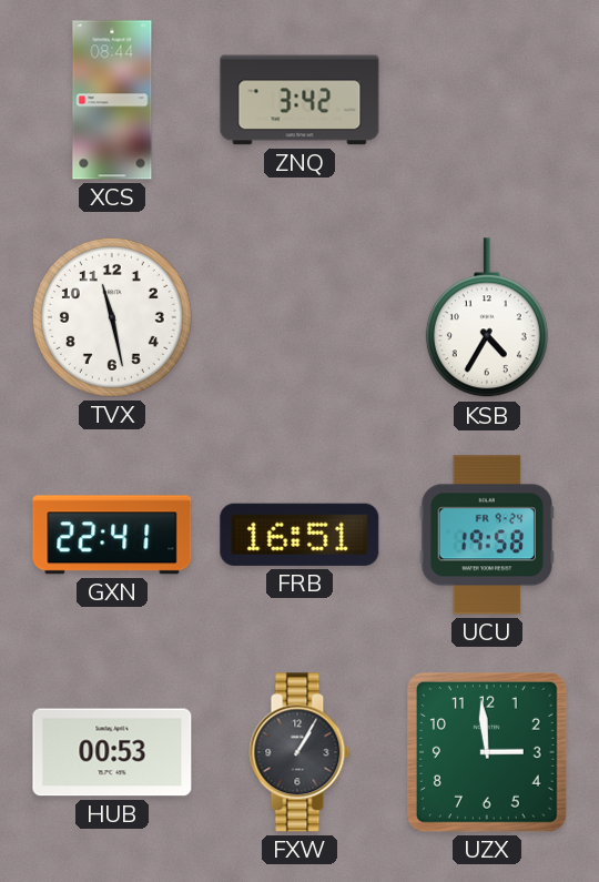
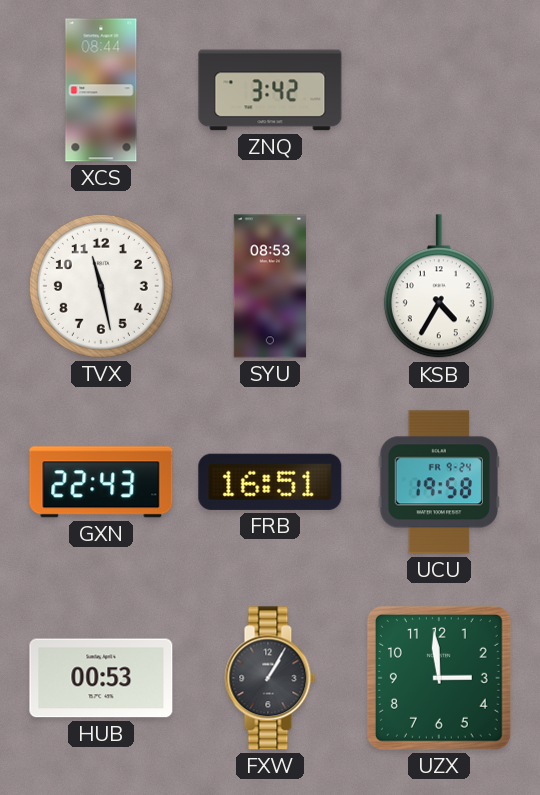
SYU: none -> 08:53
GXN: 22:41 -> 22:43
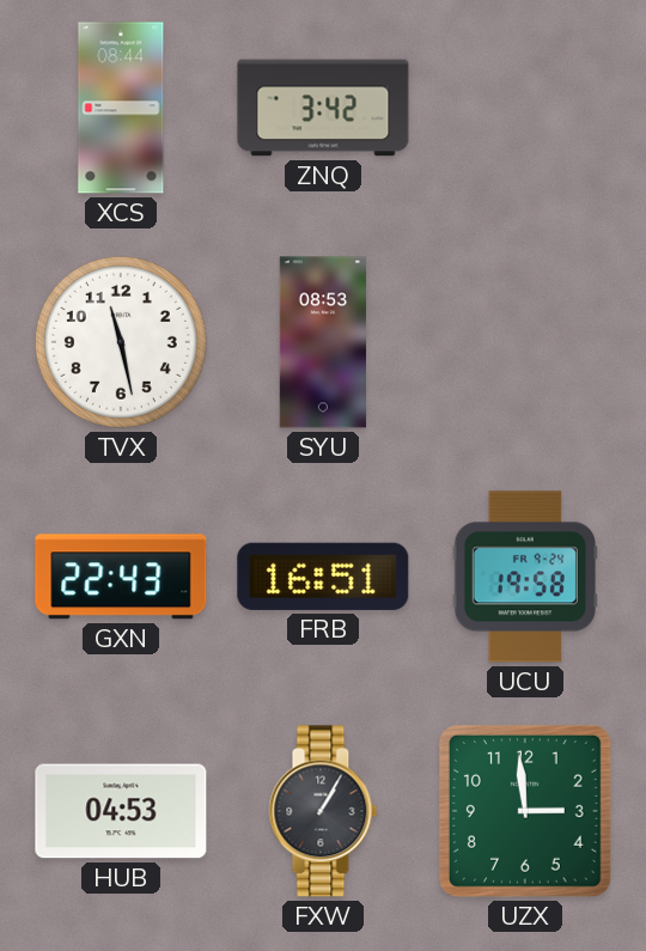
KSB: 4:35 -> none
HUB: 00:53 -> 04:53
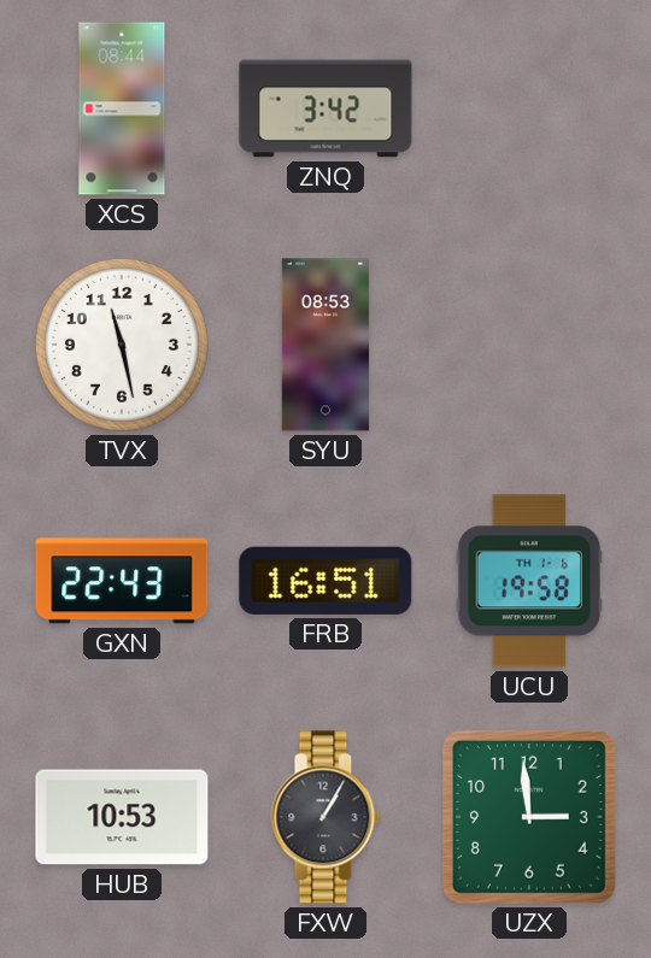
UCU date: FR 9-24 -> TH 1-6
HUB: 04:53 -> 10:53
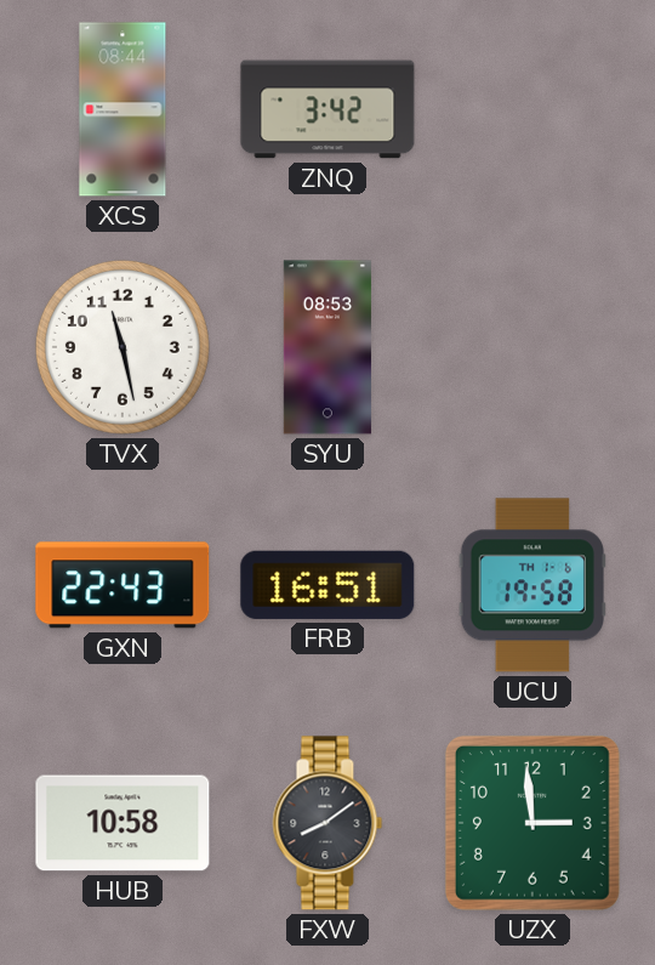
HUB: 10:53 -> 10:58
FXW: 1:05 -> 8:09
